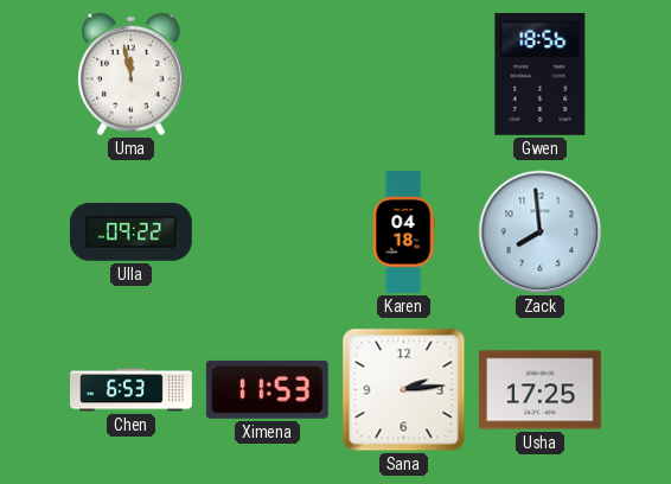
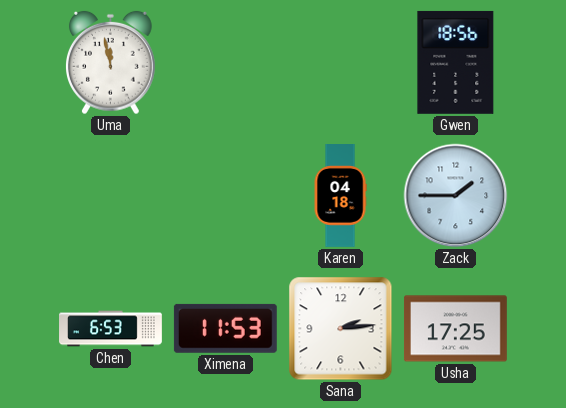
Ulla: 09:22 -> none
Zack: 7:59 -> 1:45
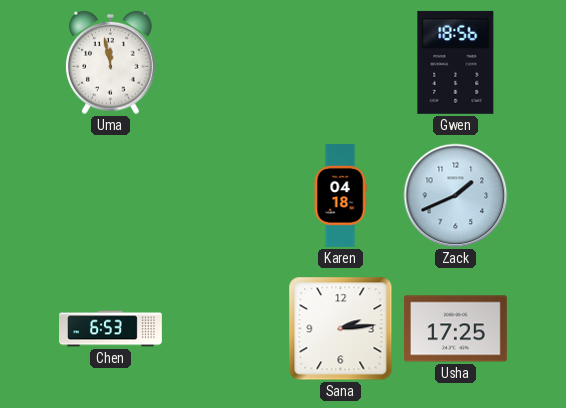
Zack: 1:45 -> 1:41
Ximena: 11:53 -> none
